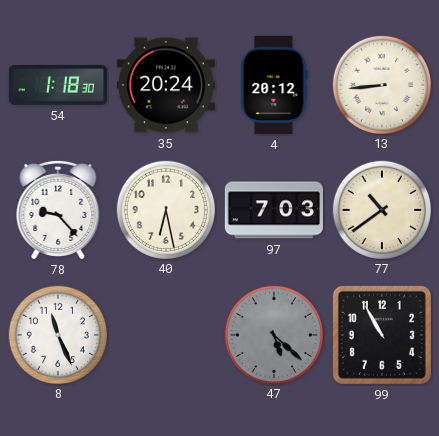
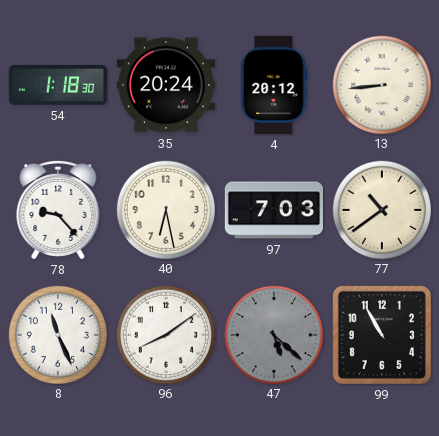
96: none -> 8:09
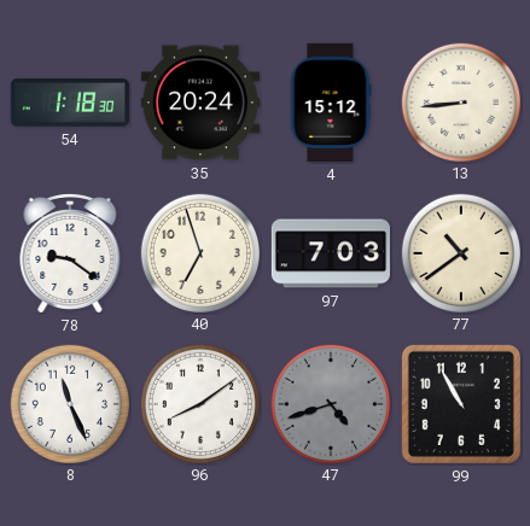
4: 20:12 -> 15:12
78: 9:23 -> 9:21
40: 6:28 -> 6:57
47: 5:22 -> 4:42
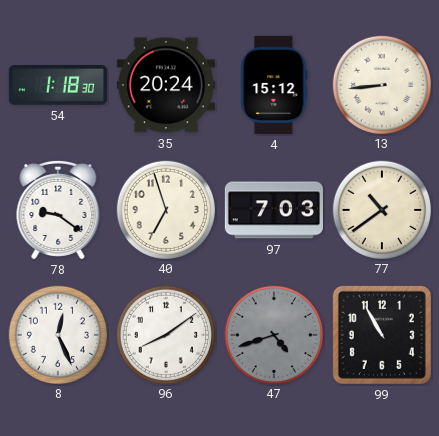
8: 11:26 -> 12:26
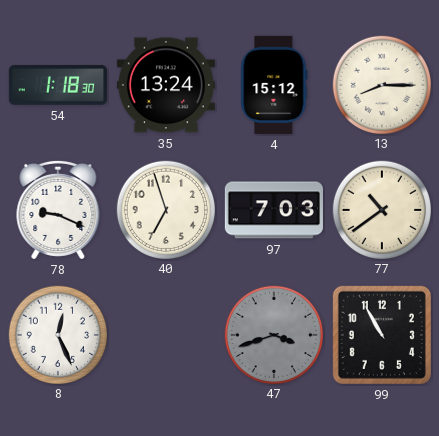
35: 20:24 -> 13:24
13: 8:44 -> 8:15
78: 9:21 -> 9:19
96: 8:09 -> none
47: 4:42 -> 3:42
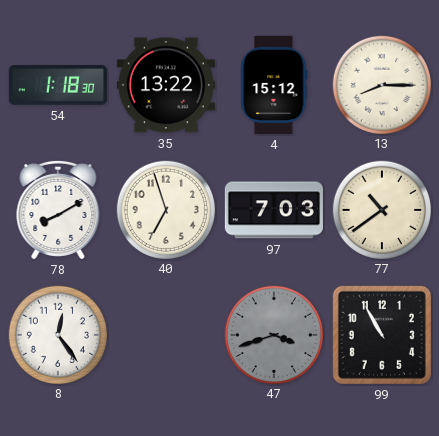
35: 13:24 -> 13:22
78: 9:19 -> 8:10
8: 12:26 -> 12:24
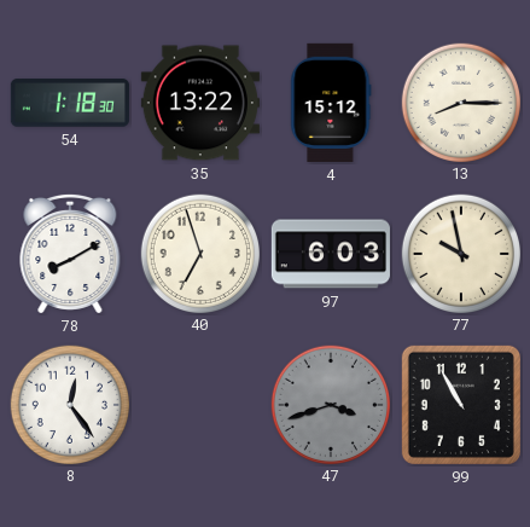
97: 7:03 -> 6:03
77: 10:39 -> 9:58
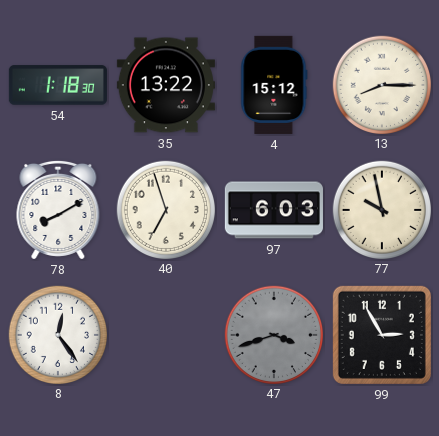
99: 10:55 -> 2:55
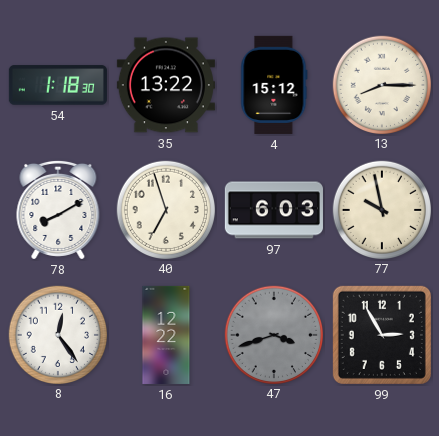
16: none -> 12:22
